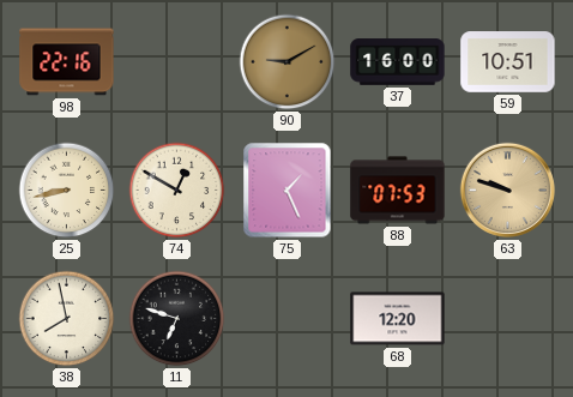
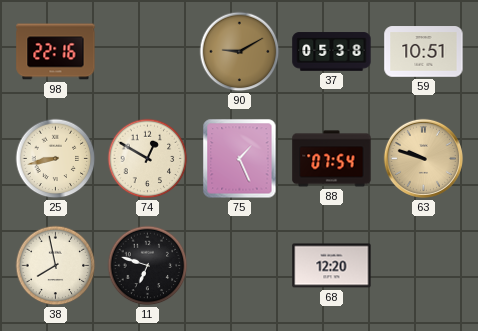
37: 16:00 -> 05:38
88: 07:53 -> 07:54
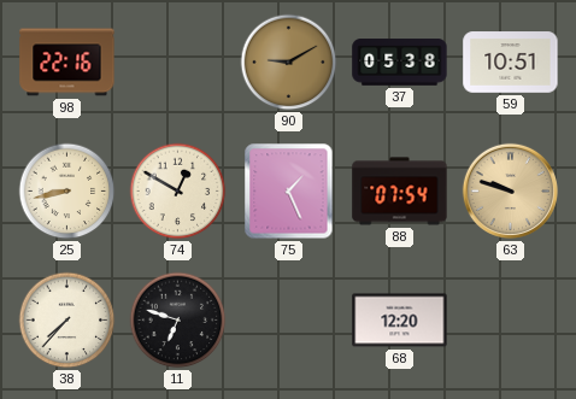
38: 7:58 -> 7:37
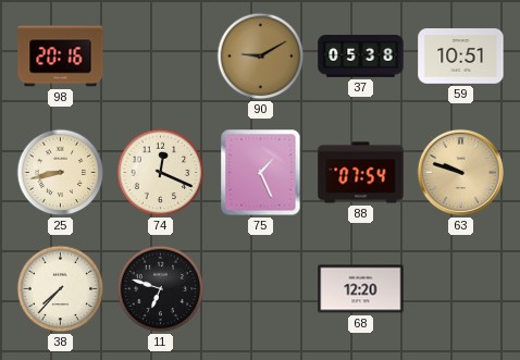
98: 22:16 -> 20:16
74: 12:50 -> 12:19
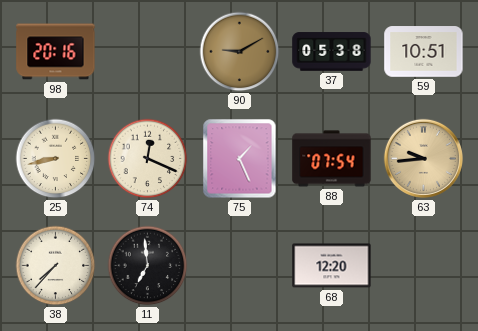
63: 9:48 -> 9:44
11: 6:48 -> 6:59
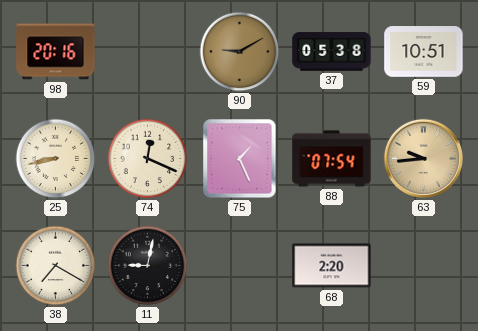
38: 7:37 -> 7:20
11: 6:59 -> 9:02
68: 12:20 -> 2:20
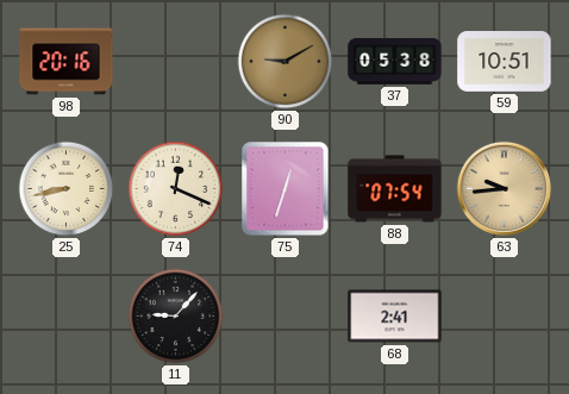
75: 1:26 -> 12:33
38: 7:20 -> none
11: 9:02 -> 9:07
68: 2:20 -> 2:41
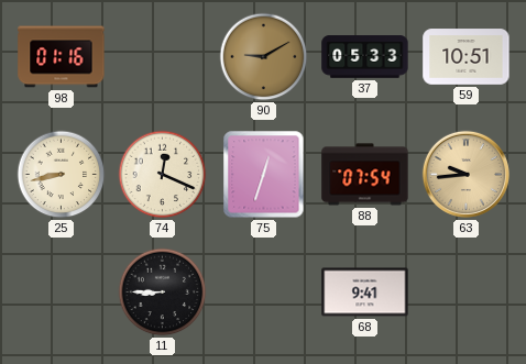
98: 20:16 -> 01:16
37: 05:38 -> 05:33
11: 9:07 -> 8:45
68: 2:41 -> 9:41
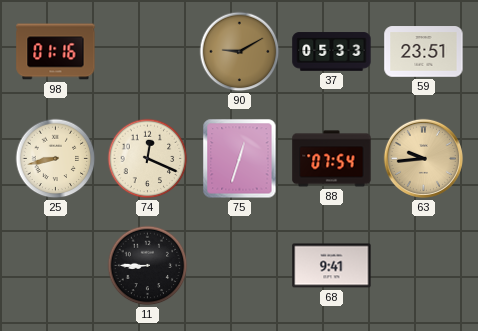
59: 10:51 -> 23:51
